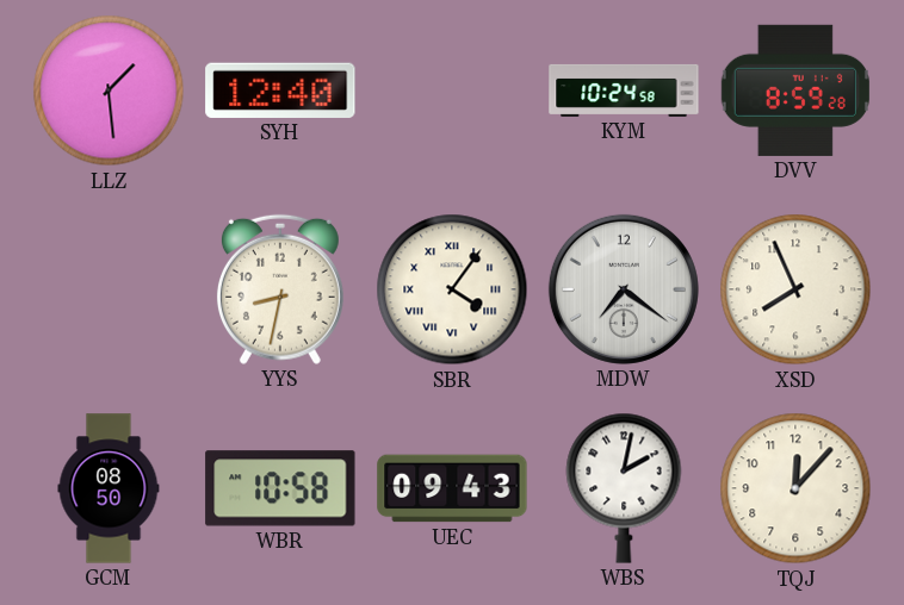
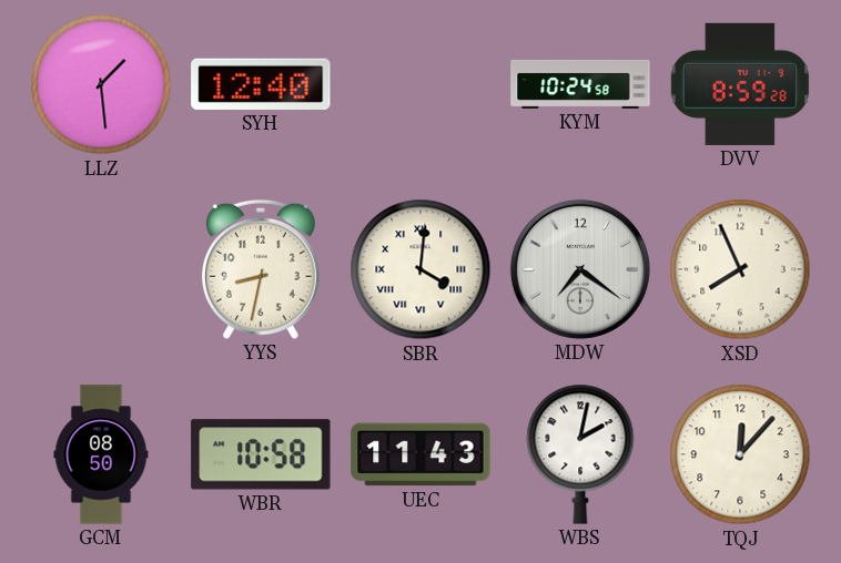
SBR: 4:06 -> 4:01
UEC: 09:43 -> 11:43
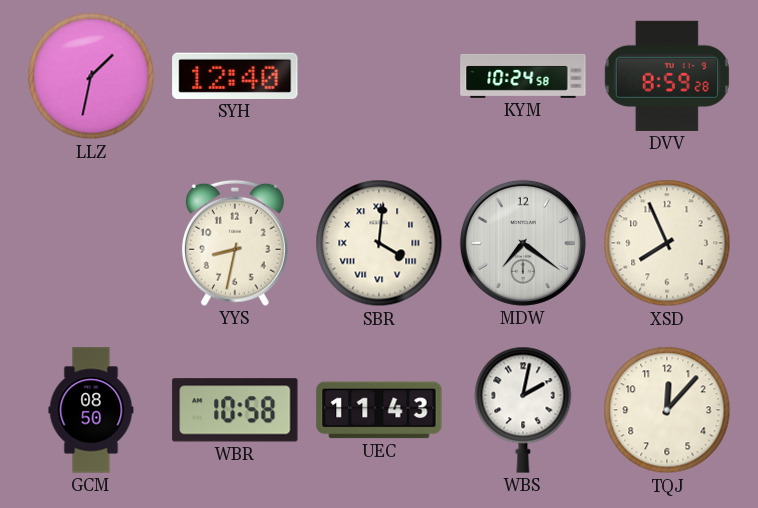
LLZ: 1:29 -> 1:32
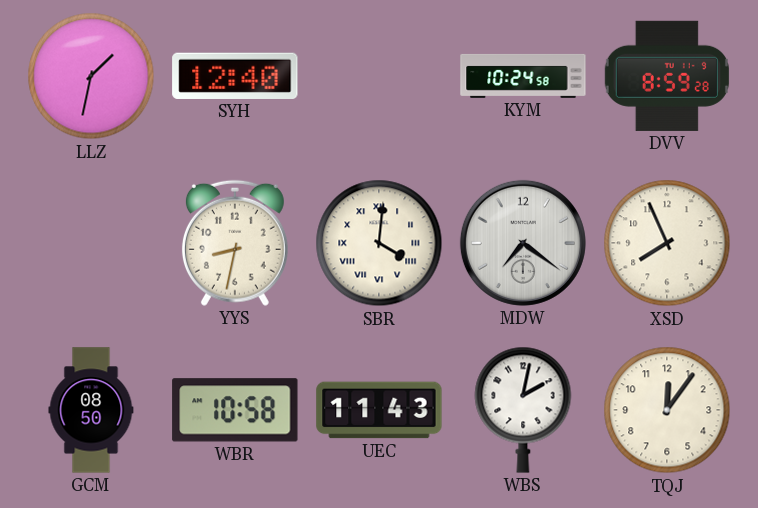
TQJ: 12:07 -> 12:06
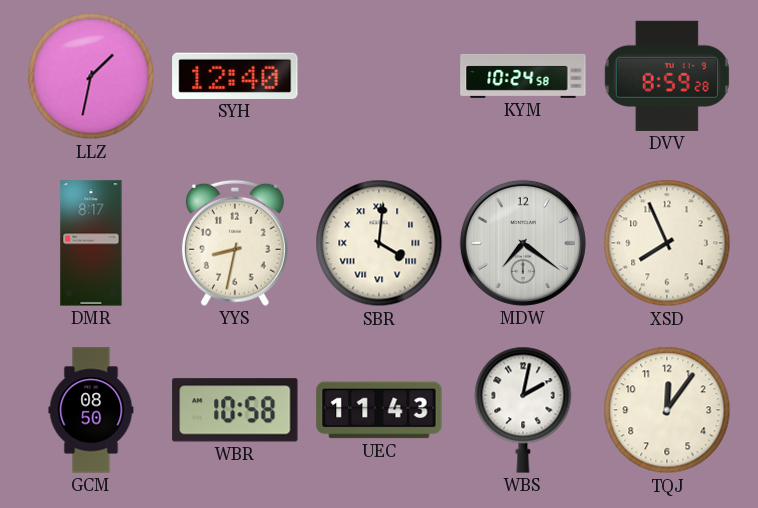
DMR: none -> 8:17
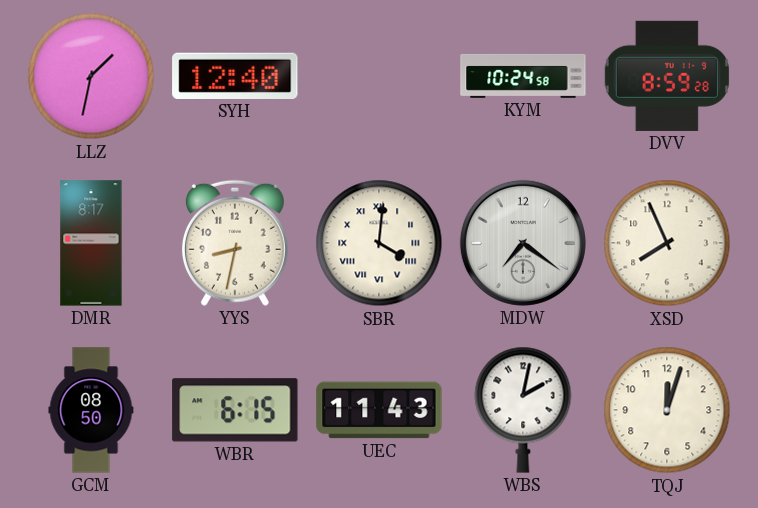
WBR: 10:58 -> 6:15
TQJ: 12:06 -> 12:03
